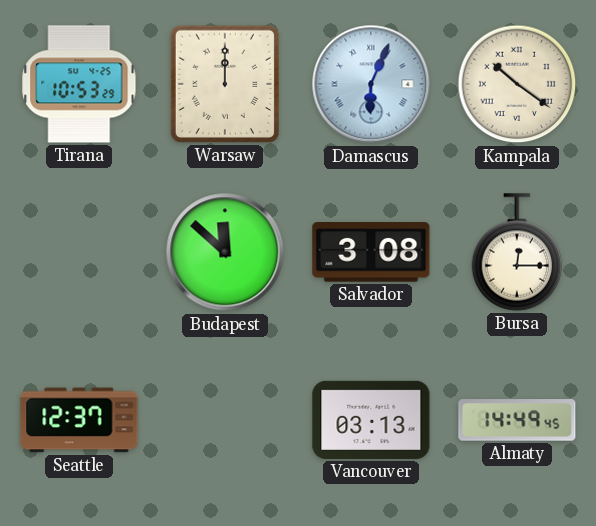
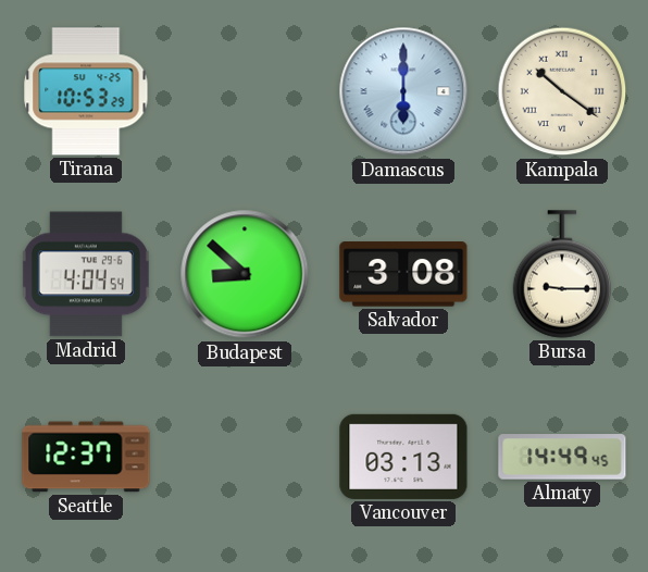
Warsaw: 12:00 -> none
Damascus: 6:04 -> 6:00
Madrid: none -> 4:04
Budapest: 11:52 -> 8:52
Bursa: 12:15 -> 9:15
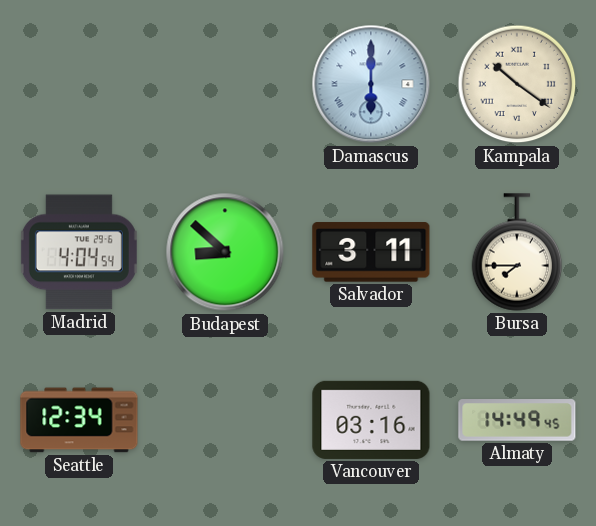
Tirana: 10:53 -> none
Salvador: 3:08 -> 3:11
Bursa: 9:15 -> 7:45
Seattle: 12:37 -> 12:34
Vancouver: 03:13 -> 03:16
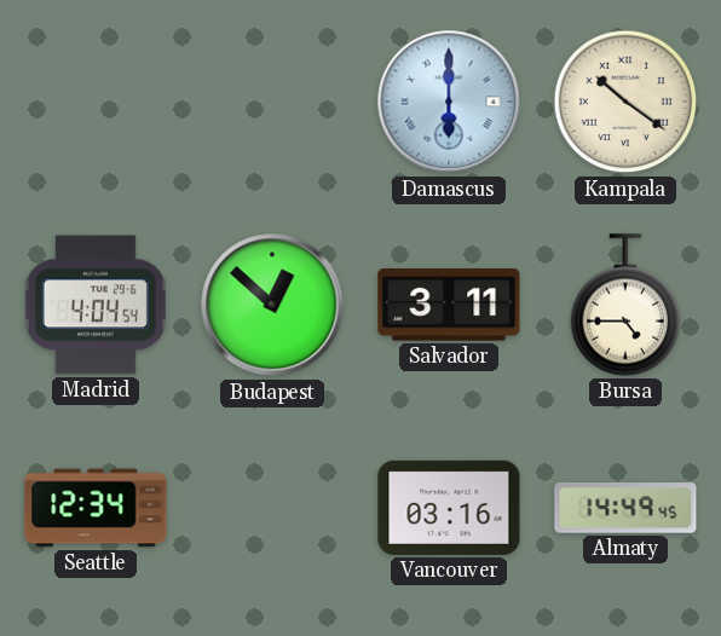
Budapest: 8:52 -> 12:52
Bursa: 7:45 -> 4:45
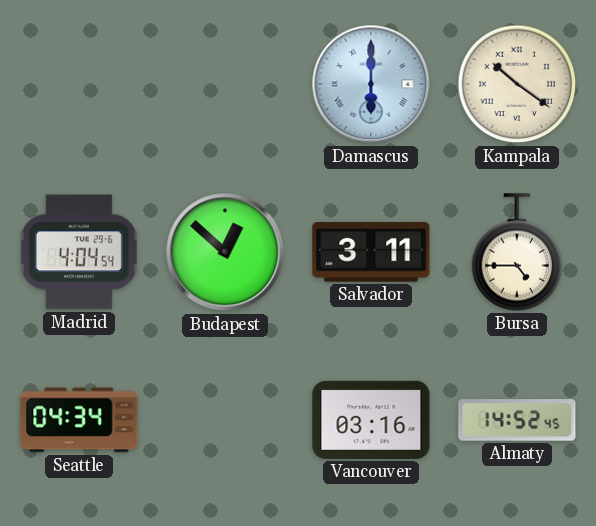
Seattle: 12:34 -> 04:34
Almaty: 14:49 -> 14:52
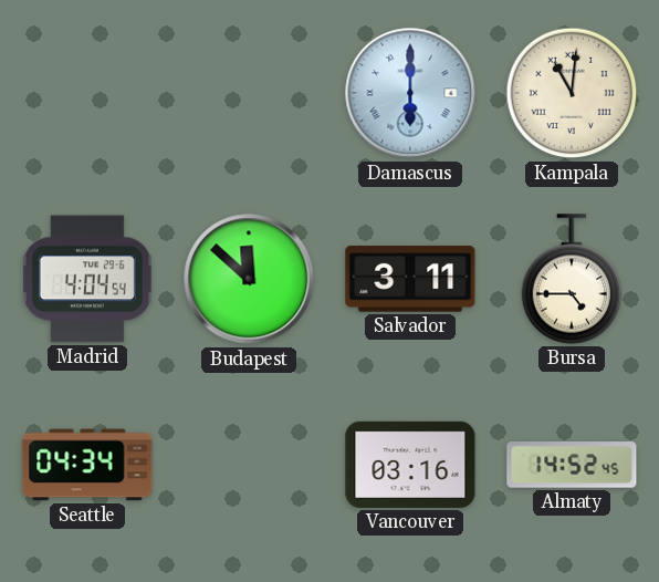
Kampala: 10:21 -> 11:01
Budapest: 12:52 -> 11:52
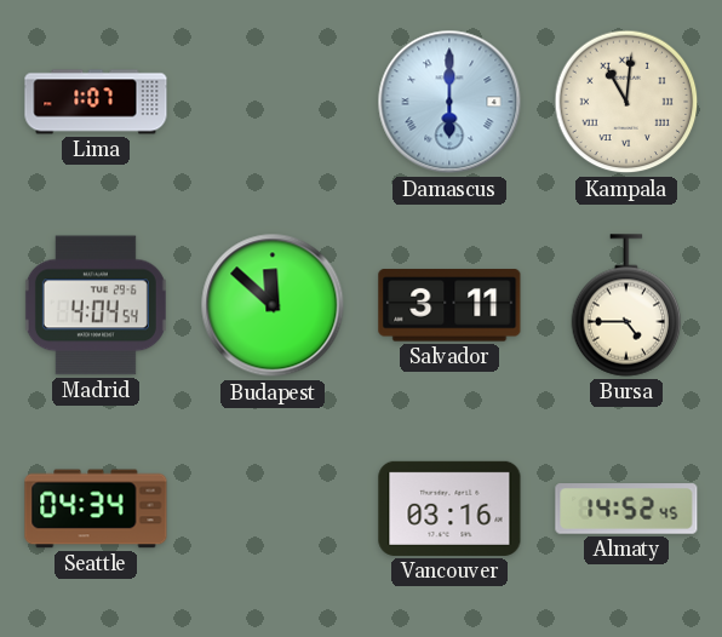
Lima: none -> 1:07
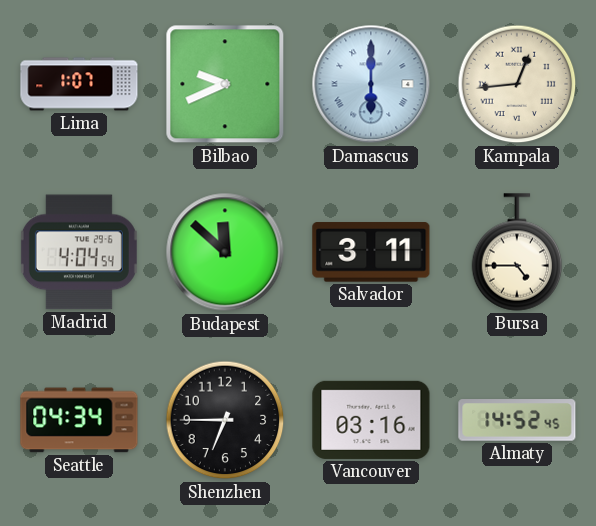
Bilbao: none -> 9:41
Kampala: 11:01 -> 12:44
Shenzhen: none -> 6:45
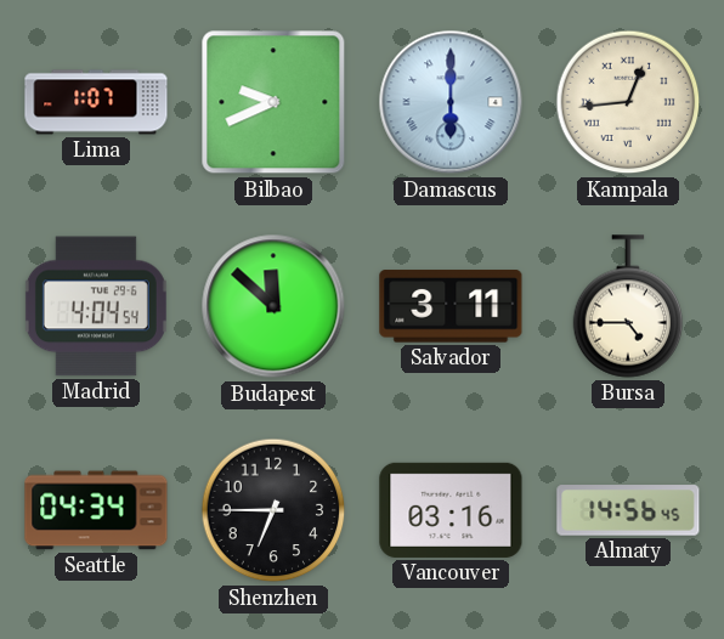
Almaty: 14:52 -> 14:56
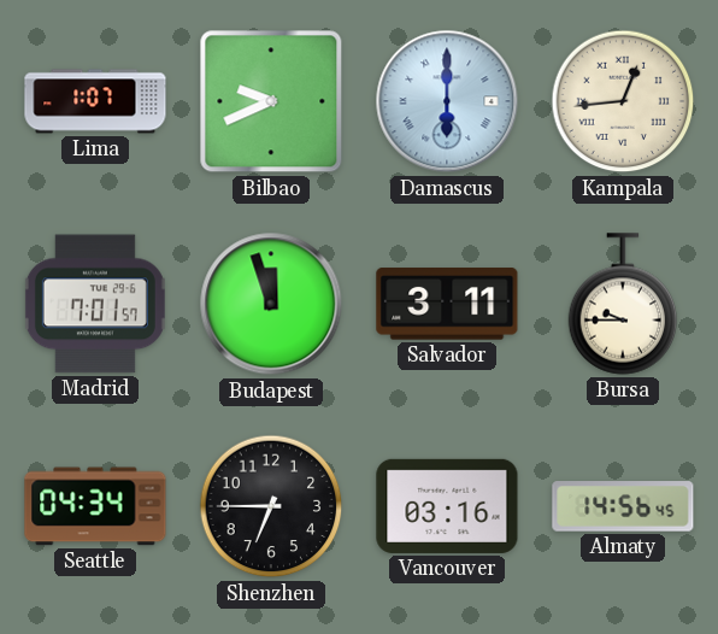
Madrid: 4:04 -> 7:01
Budapest: 11:52 -> 11:57
Bursa: 4:45 -> 9:45
